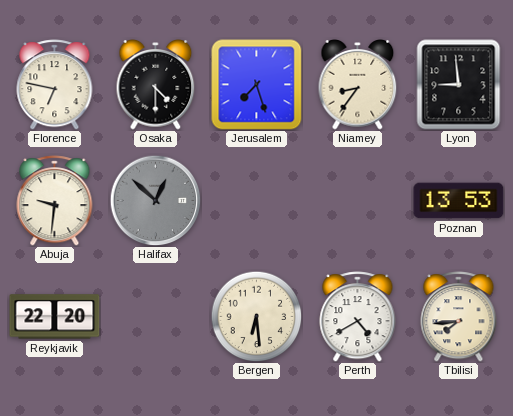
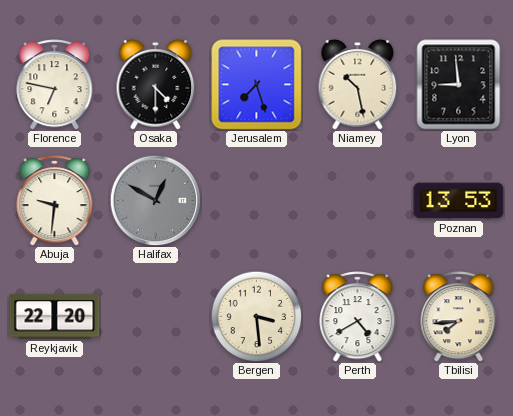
Niamey: 8:36 -> 10:28
Halifax: 12:52 -> 12:50
Bergen: 6:29 -> 3:29
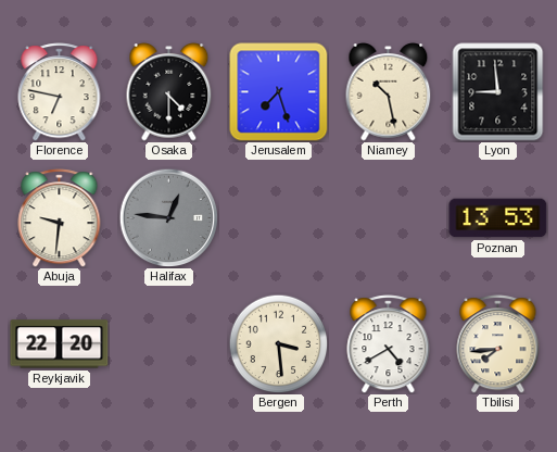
Halifax: 12:50 -> 12:46
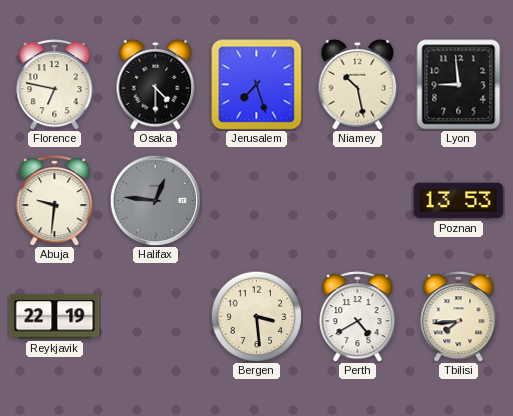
Reykjavik: 22:20 -> 22:19
